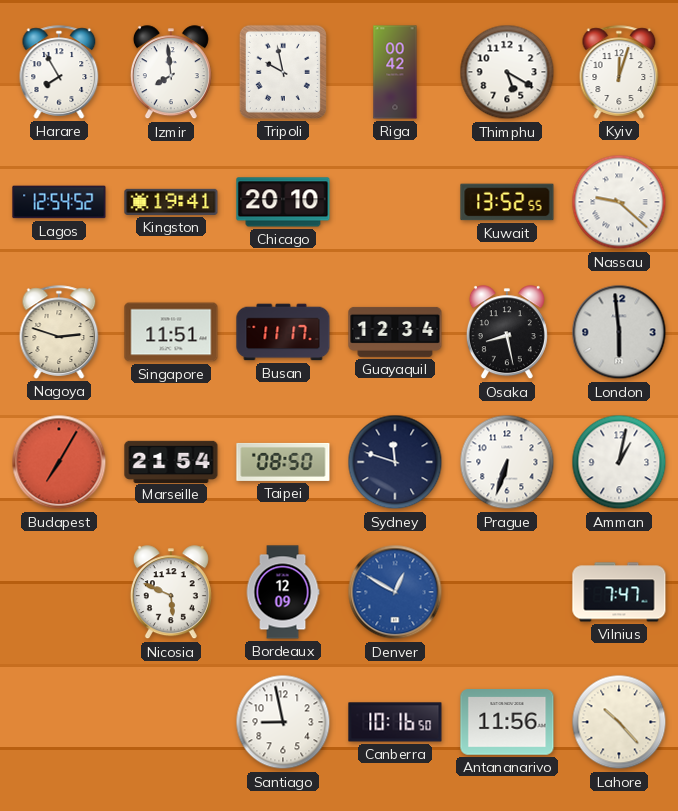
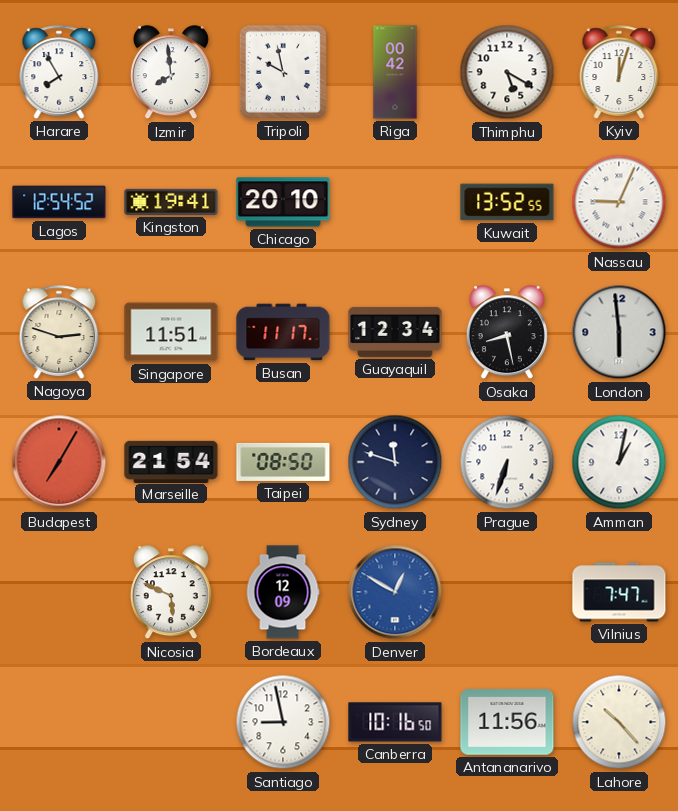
Nassau: 9:22 -> 9:04
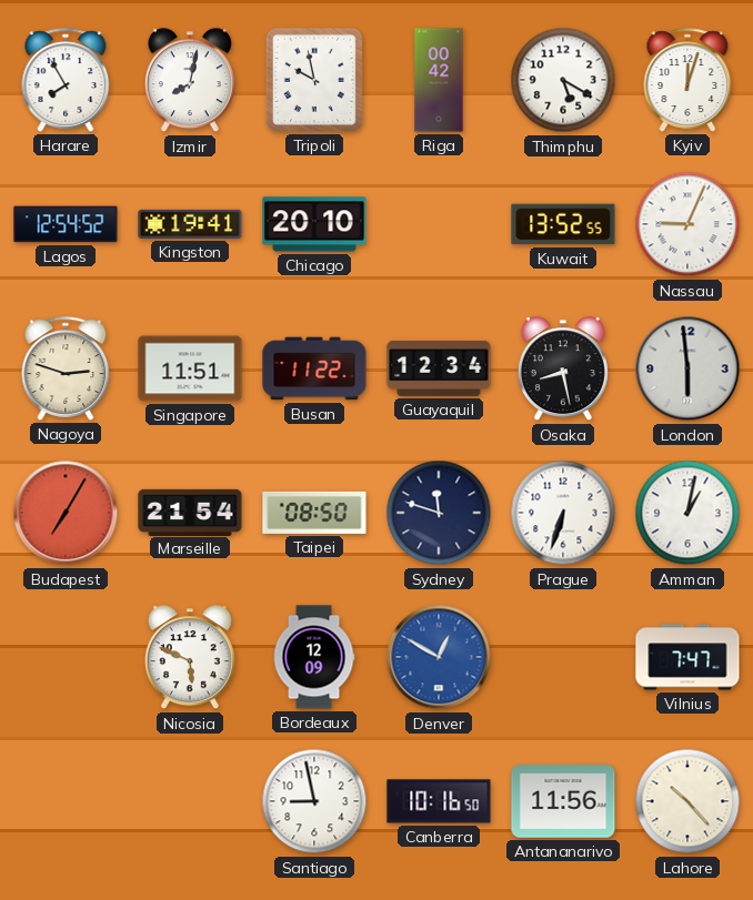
Izmir: 7:59 -> 8:02
Busan: 11:17 -> 11:22
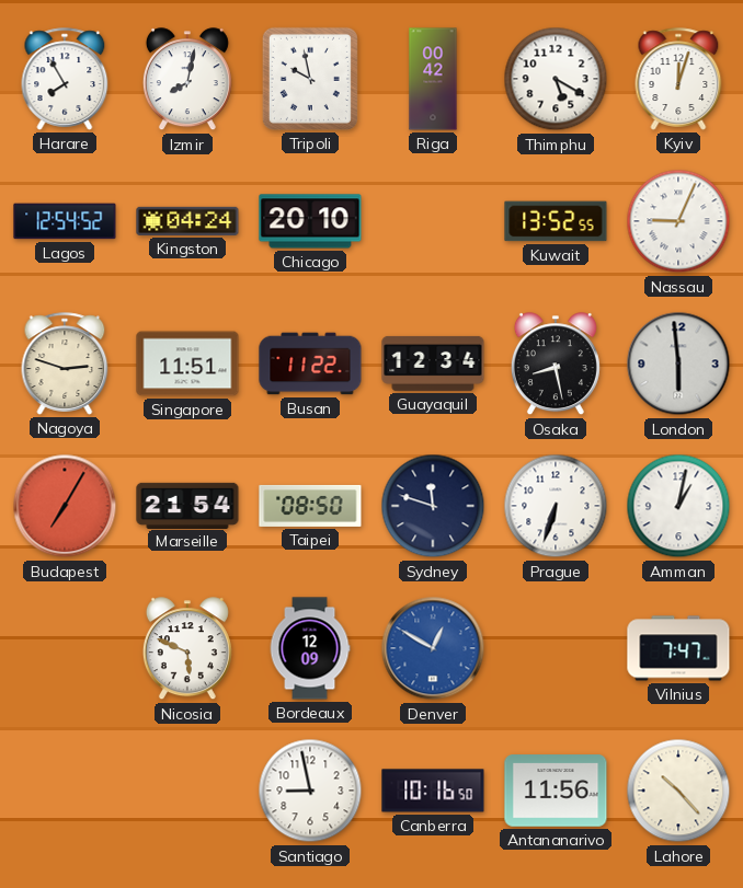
Kingston: 19:41 -> 04:24
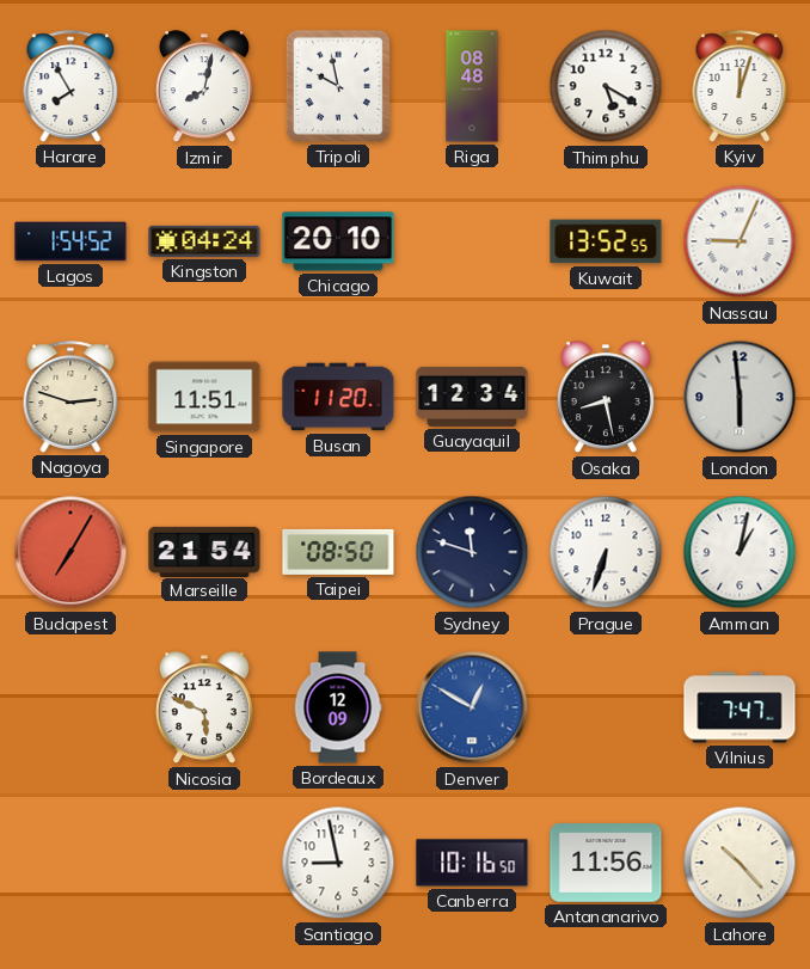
Riga: 00:42 -> 08:48
Lagos: 12:54 -> 1:54
Busan: 11:22 -> 11:20
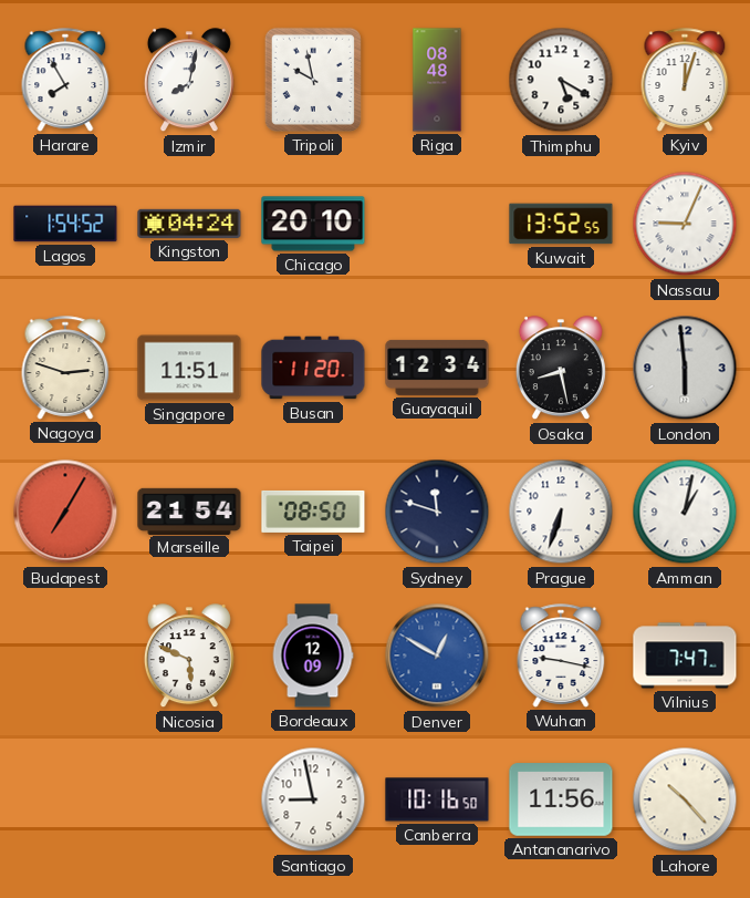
Wuhan: none -> 9:17
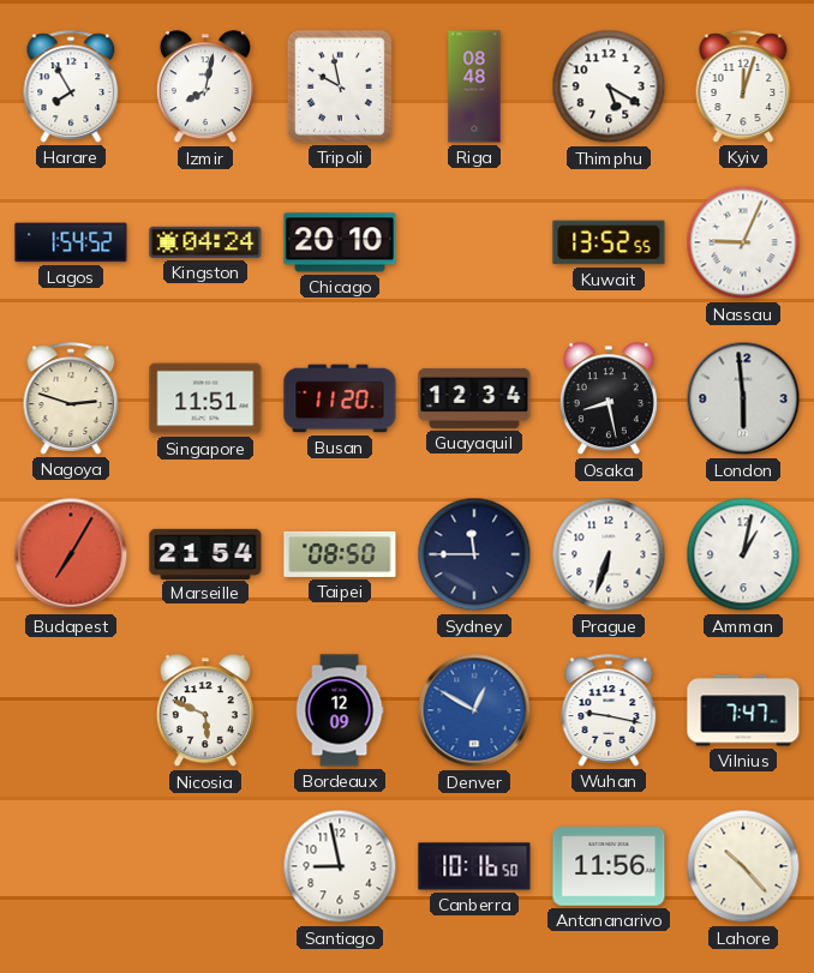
Sydney: 11:48 -> 11:45
